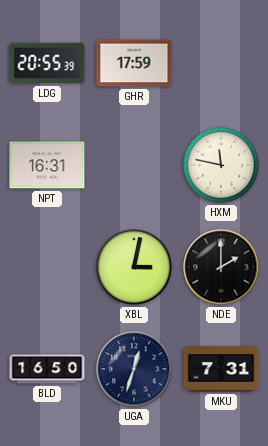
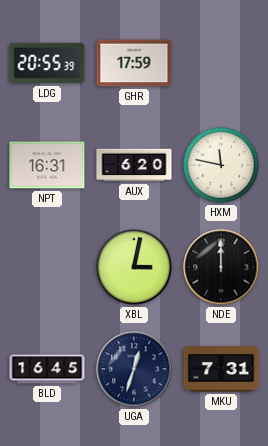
AUX: none -> 6:20
NDE: 2:00 -> 12:00
BLD: 16:50 -> 16:45
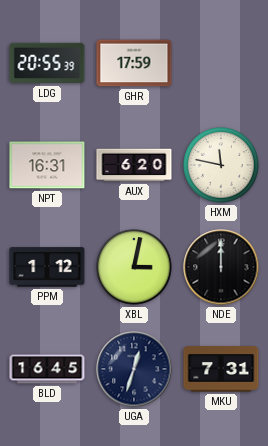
PPM: none -> 1:12
